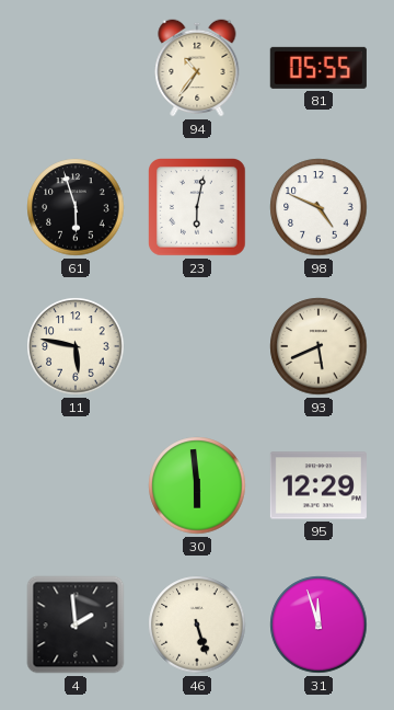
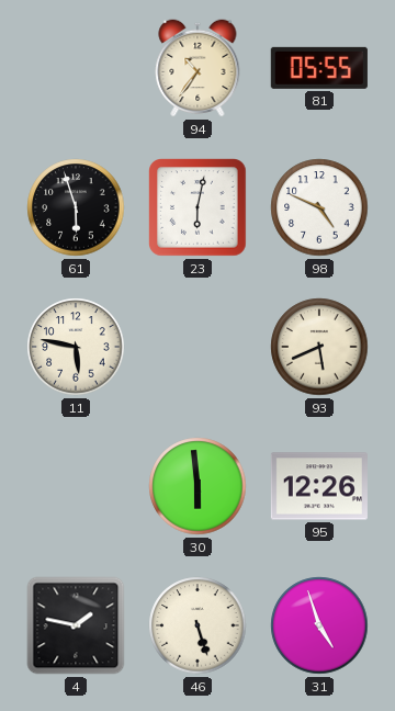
95: 12:29 -> 12:26
4: 1:59 -> 1:47
31: 11:57 -> 4:57
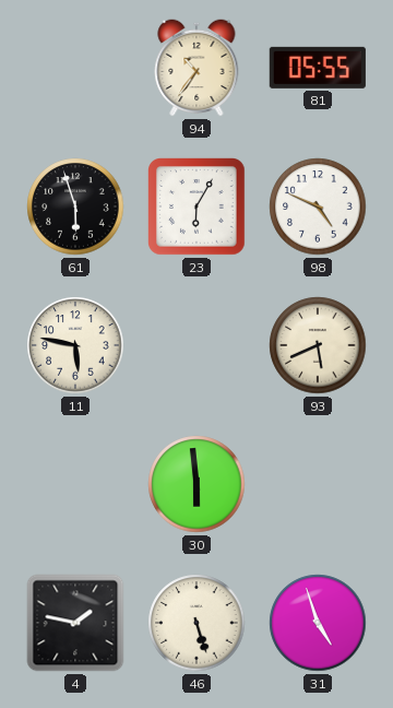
23: 6:02 -> 6:05
95: 12:26 -> none
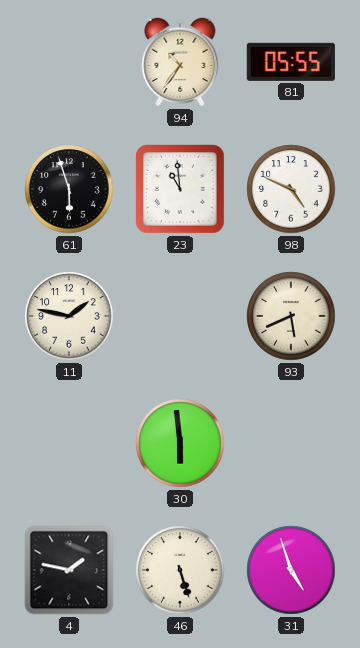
23: 6:05 -> 10:59
11: 5:47 -> 1:47
